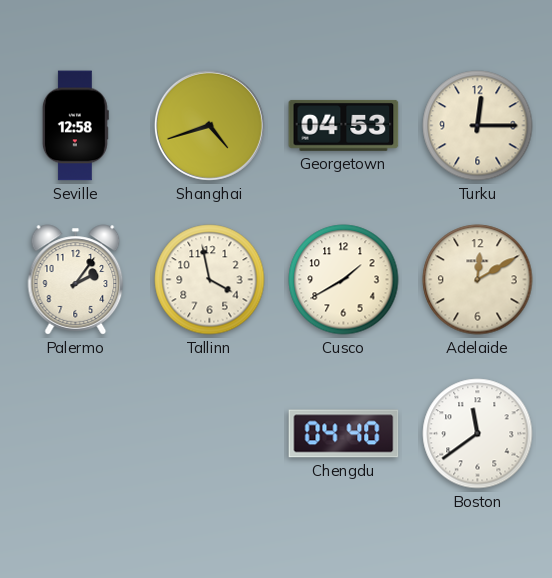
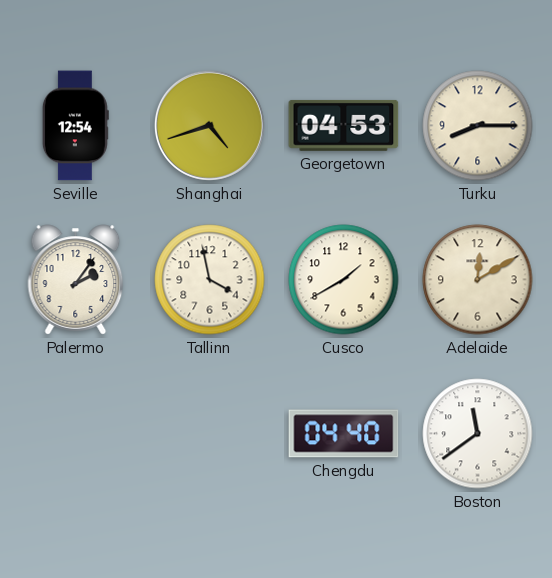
Seville: 12:58 -> 12:54
Turku: 12:15 -> 8:15
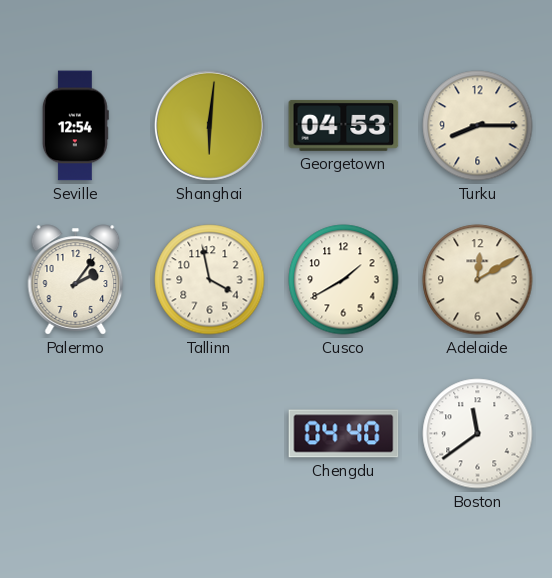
Shanghai: 4:42 -> 6:01
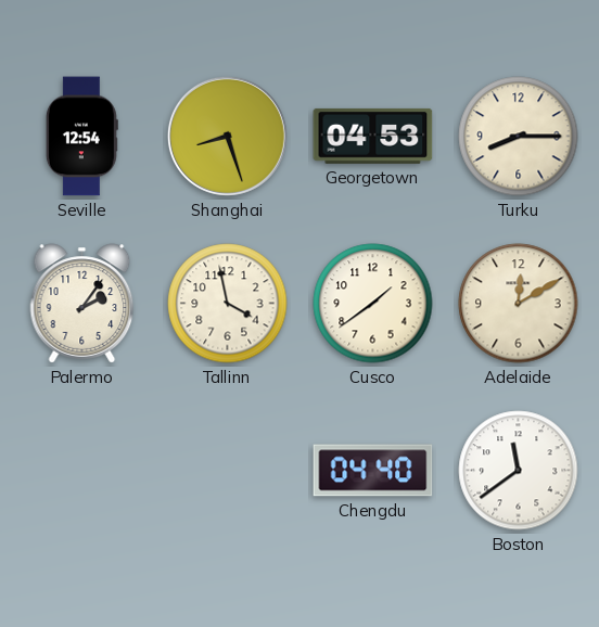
Shanghai: 6:01 -> 8:27
Cusco: 1:40 -> 1:39
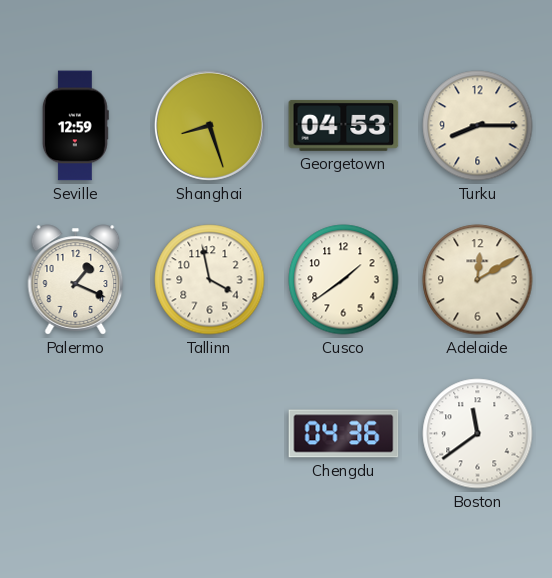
Seville: 12:54 -> 12:59
Palermo: 2:06 -> 1:19
Chengdu: 04:40 -> 04:36
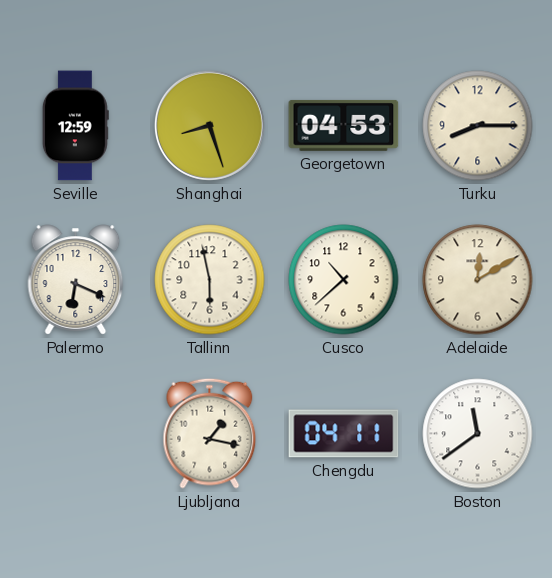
Palermo: 1:19 -> 6:19
Tallinn: 3:58 -> 5:58
Cusco: 1:39 -> 10:38
Ljubljana: none -> 1:17
Chengdu: 04:36 -> 04:11
